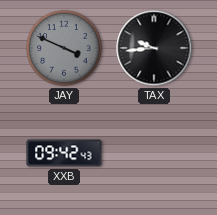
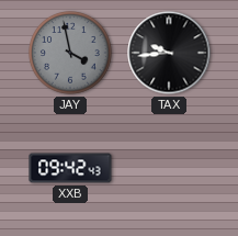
JAY: 3:49 -> 3:58
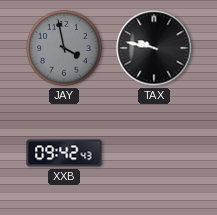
TAX: 9:44 -> 9:47
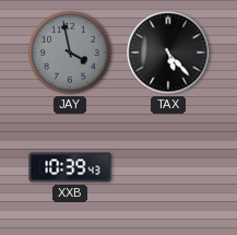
TAX: 9:47 -> 5:23
XXB: 09:42 -> 10:39
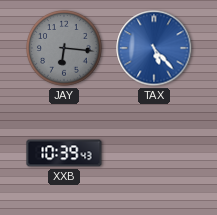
JAY: 3:58 -> 6:16
TAX dial: black -> blue
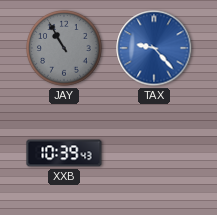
JAY: 6:16 -> 10:55
TAX: 5:23 -> 9:23
